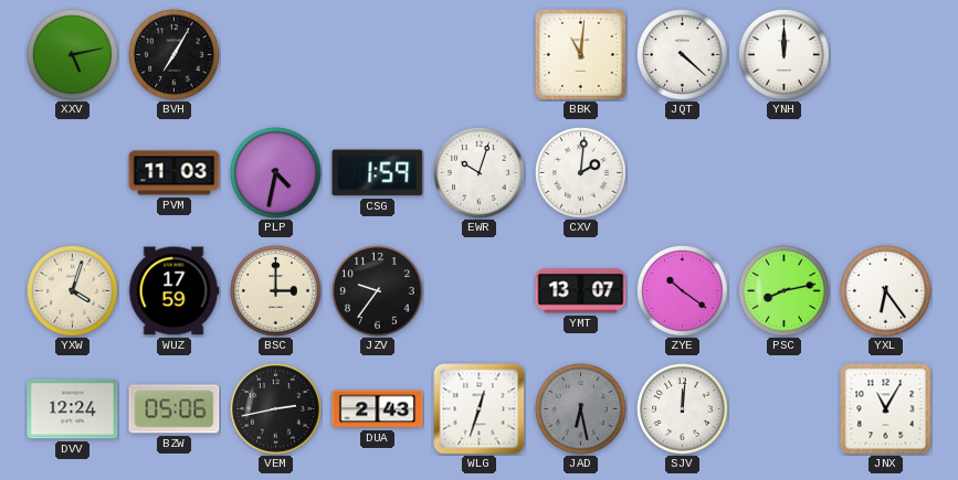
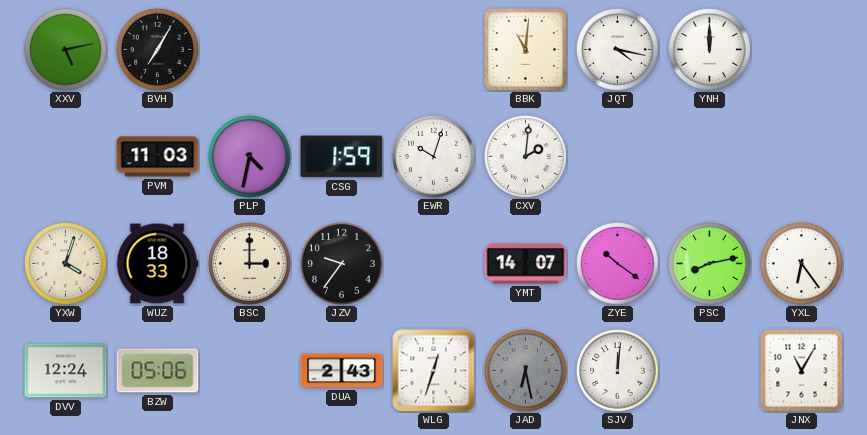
JQT: 4:22 -> 4:17
WUZ: 17:59 -> 18:33
YMT: 13:07 -> 14:07
VEM: 2:43 -> none
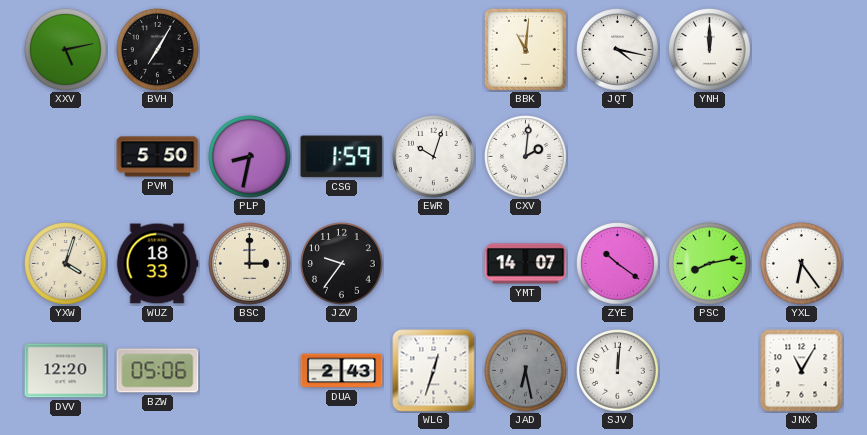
PVM: 11:03 -> 5:50
PLP: 4:32 -> 8:32
DVV: 12:24 -> 12:20
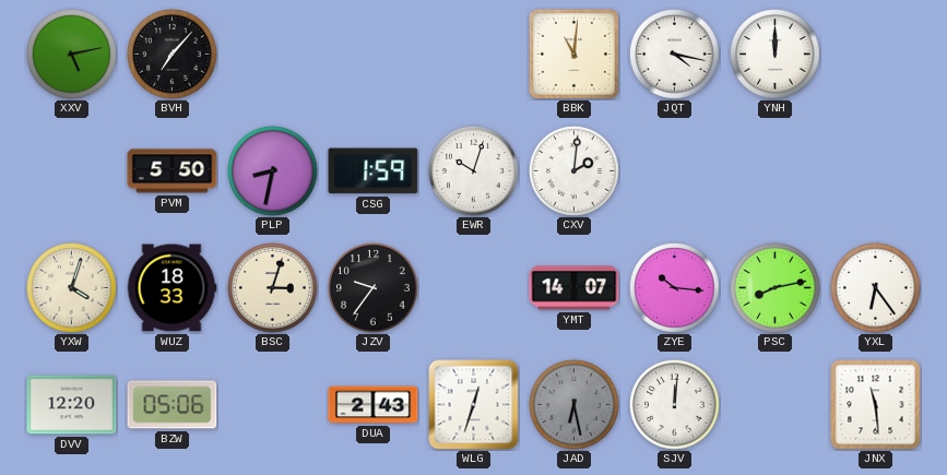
BVH: 7:05 -> 7:07
BSC: 3:00 -> 3:03
ZYE: 10:21 -> 10:16
JNX: 11:05 -> 11:29
